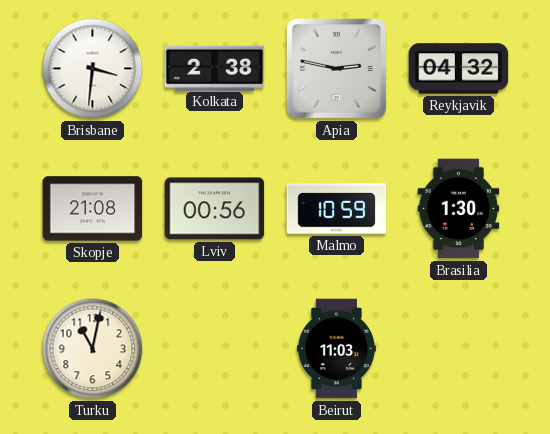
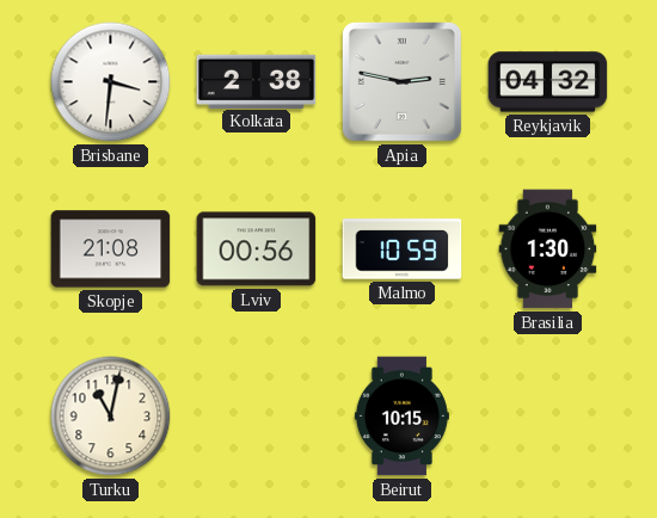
Beirut: 11:03 -> 10:15
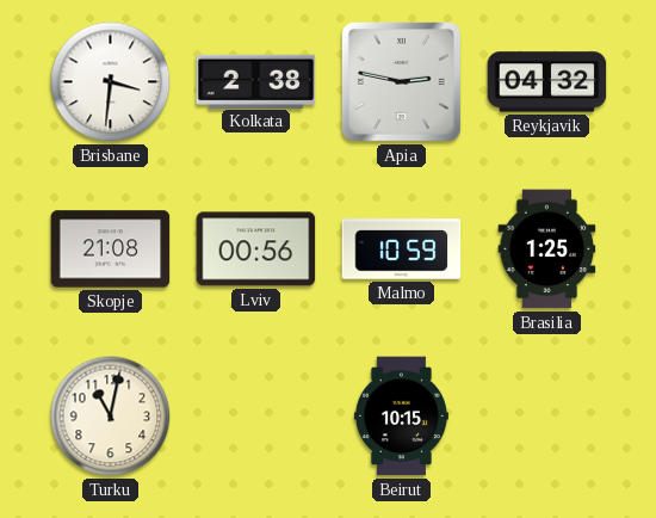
Brasilia: 1:30 -> 1:25
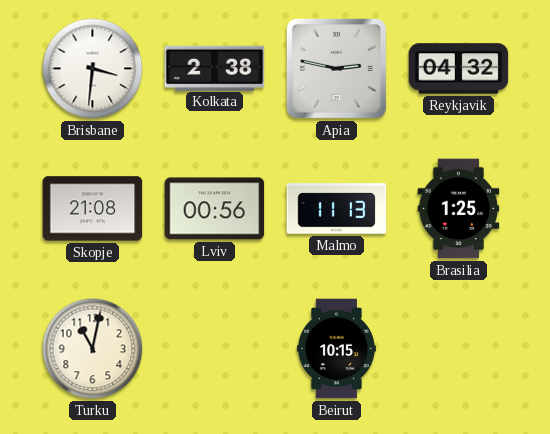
Malmo: 10:59 -> 11:13
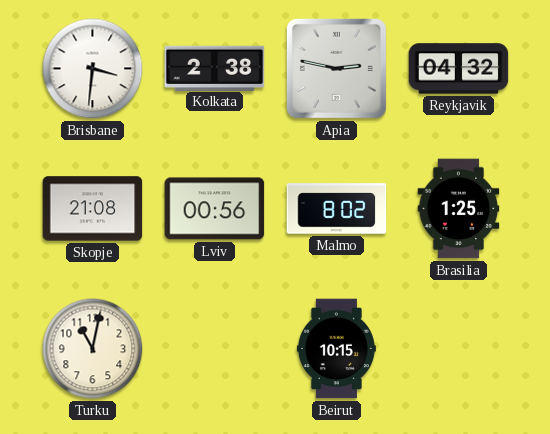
Malmo: 11:13 -> 8:02
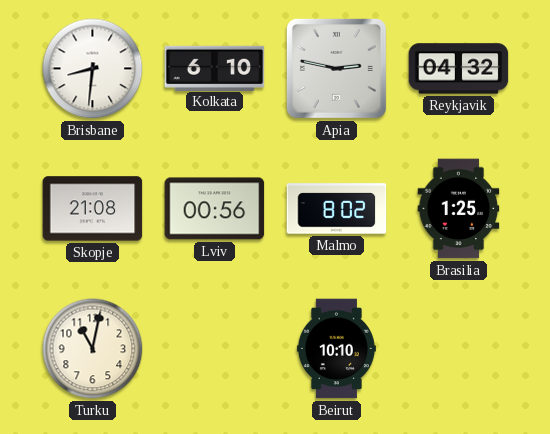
Brisbane: 3:31 -> 8:31
Kolkata: 2:38 -> 6:10
Beirut: 10:15 -> 10:10
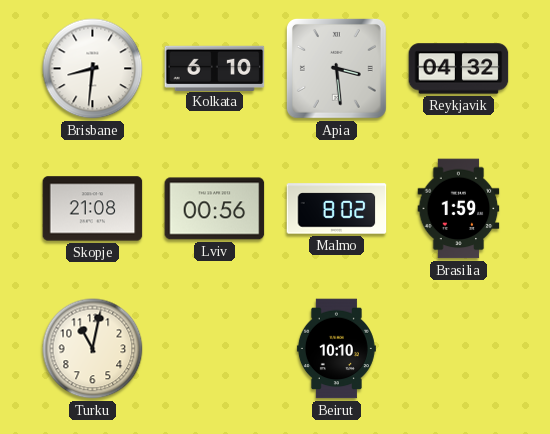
Apia: 2:47 -> 3:29
Brasilia: 1:25 -> 1:59
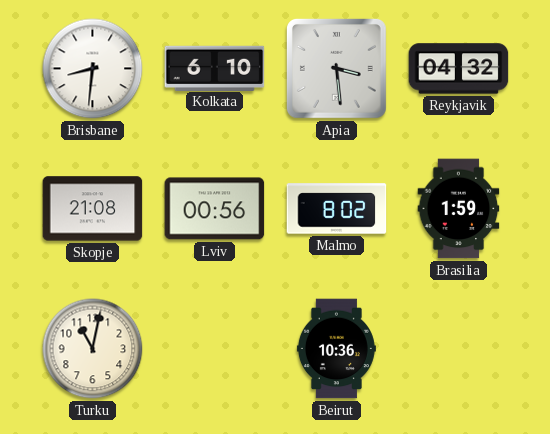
Beirut: 10:10 -> 10:36
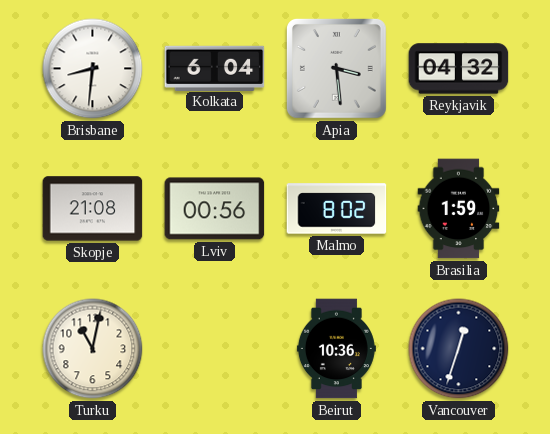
Kolkata: 6:10 -> 6:04
Vancouver: none -> 12:33
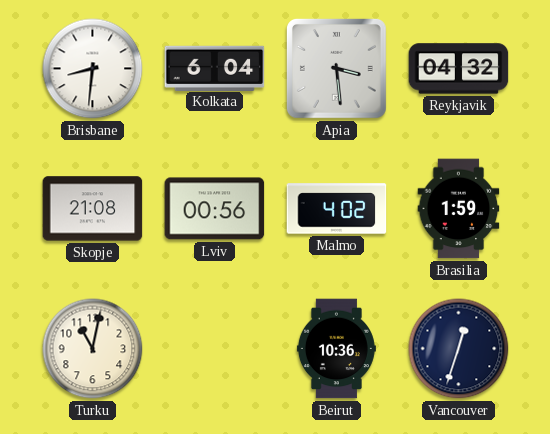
Malmo: 8:02 -> 4:02
